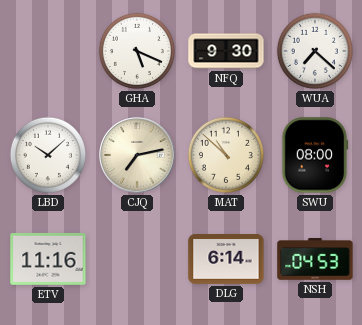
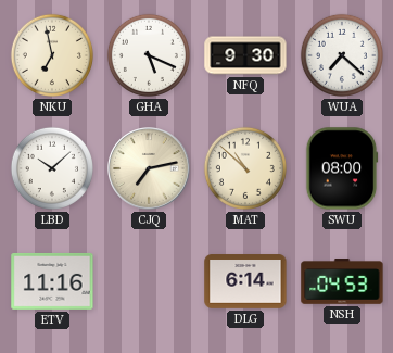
NKU: none -> 6:58
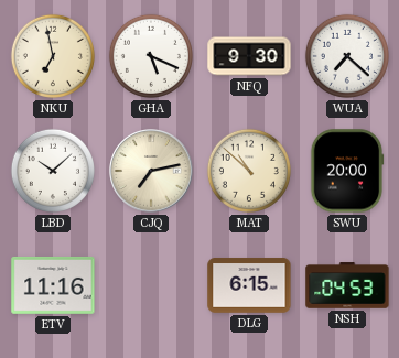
SWU: 08:00 -> 20:00
DLG: 6:14 -> 6:15
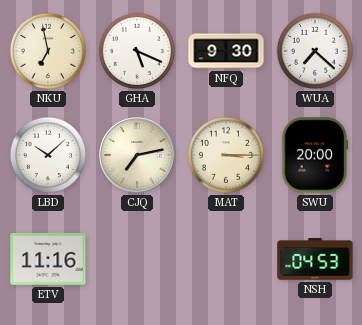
MAT: 10:52 -> 3:15
DLG: 6:15 -> none
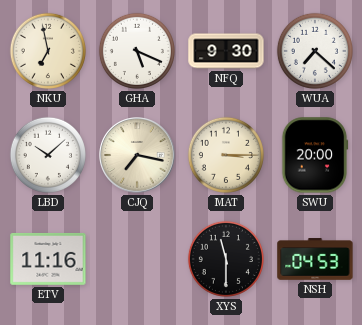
CJQ: 7:13 -> 7:17
XYS: none -> 11:30
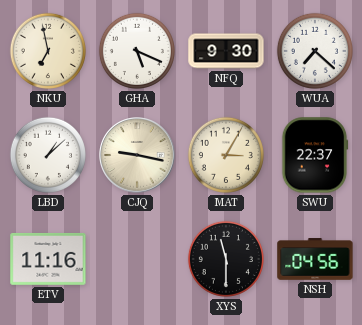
LBD: 10:08 -> 1:08
CJQ: 7:17 -> 9:17
MAT: 3:15 -> 3:05
SWU: 20:00 -> 22:37
NSH: 04:53 -> 04:56
